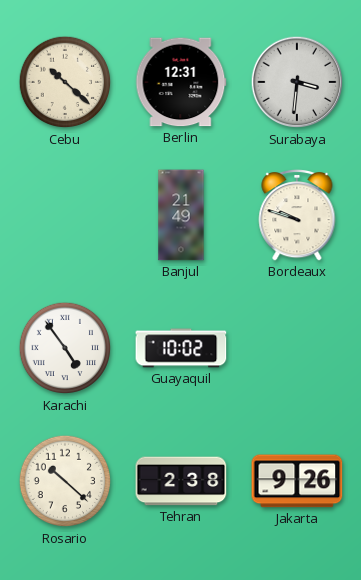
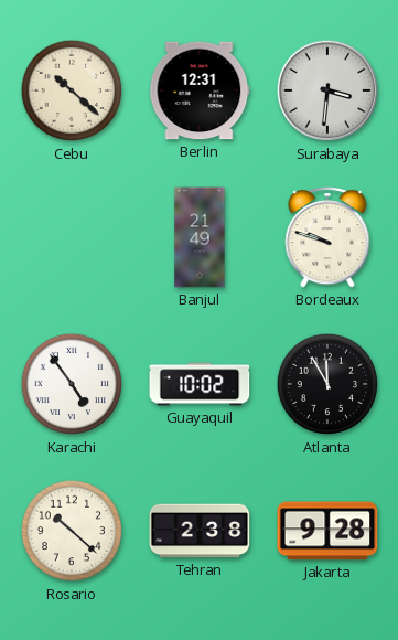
Atlanta: none -> 11:55
Jakarta: 9:26 -> 9:28
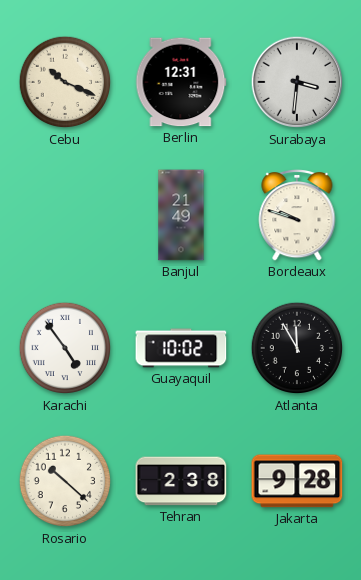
Cebu: 10:22 -> 10:19
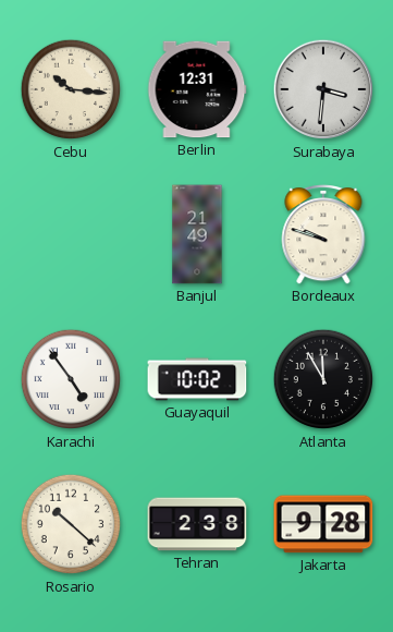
Cebu: 10:19 -> 10:16
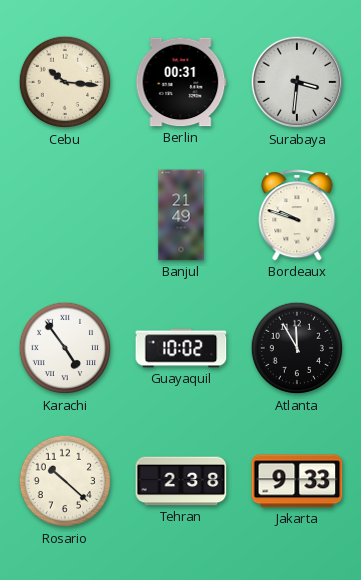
Berlin: 12:31 -> 00:31
Jakarta: 9:28 -> 9:33
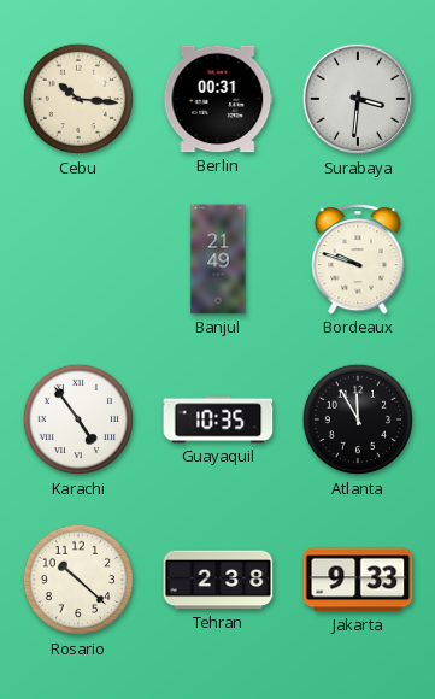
Guayaquil: 10:02 -> 10:35
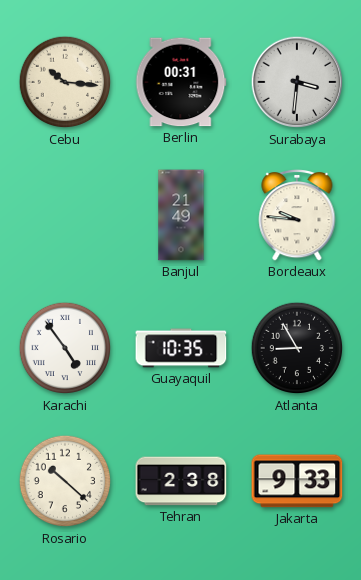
Bordeaux: 9:48 -> 9:46
Atlanta: 11:55 -> 8:55
